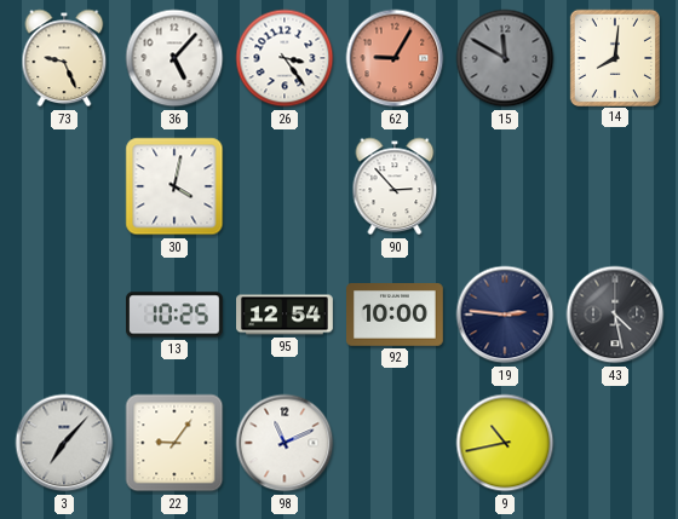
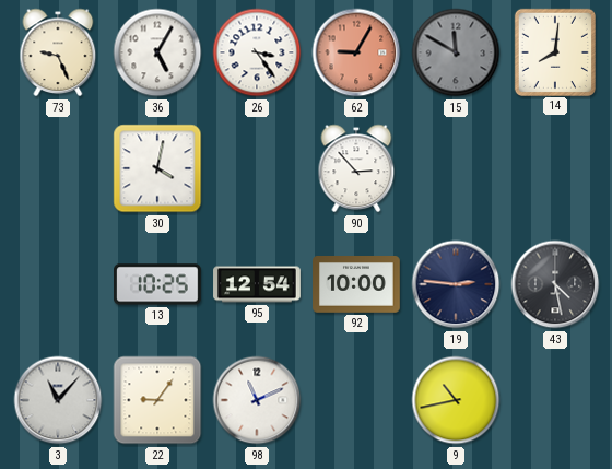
36: 5:07 -> 5:05
3: 7:07 -> 11:07
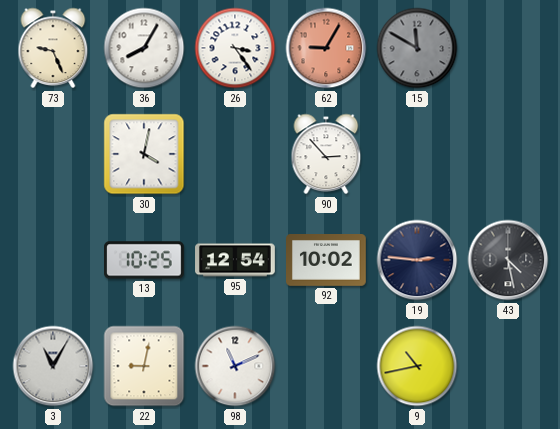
36: 5:05 -> 8:05
14: 8:01 -> none
92: 10:00 -> 10:02
3: 11:07 -> 11:05
22: 9:06 -> 9:02
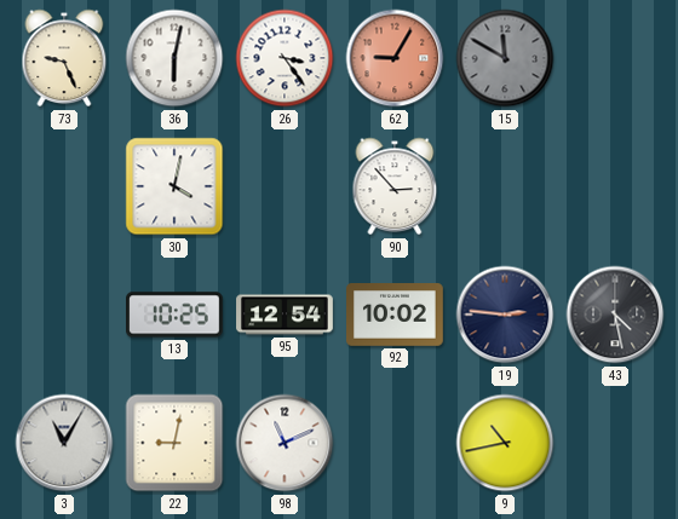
36: 8:05 -> 6:02
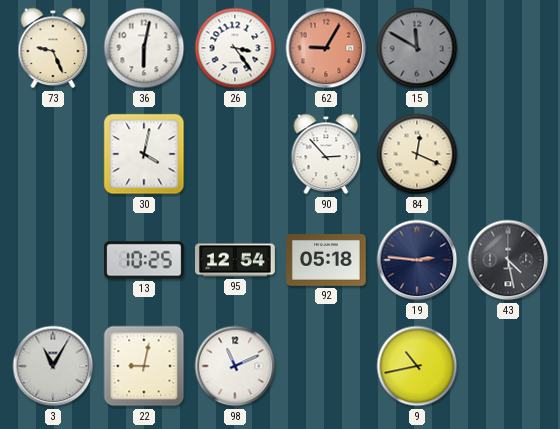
84: none -> 12:19
92: 10:02 -> 05:18
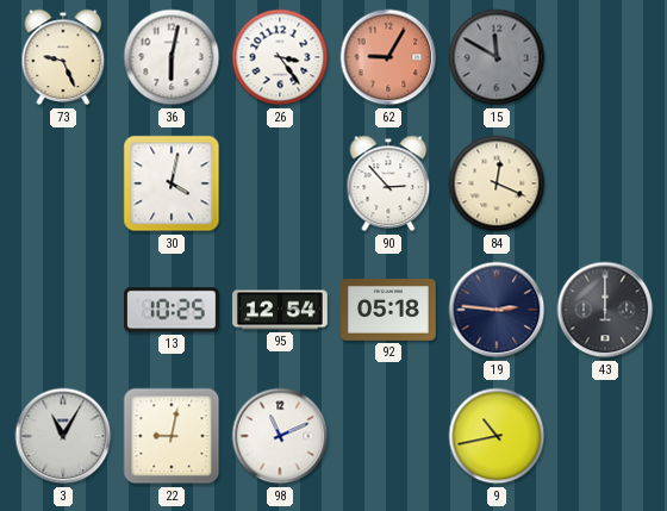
43: 4:28 -> 12:00
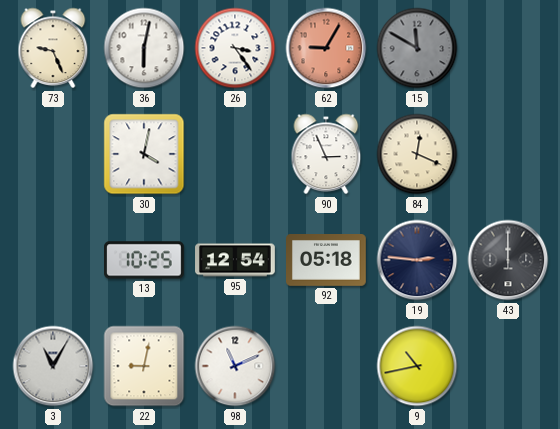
90: 2:53 -> 2:56
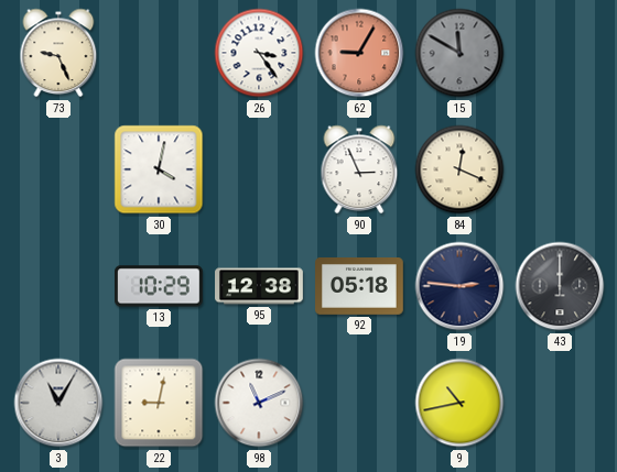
36: 6:02 -> none
13: 10:25 -> 10:29
95: 12:54 -> 12:38
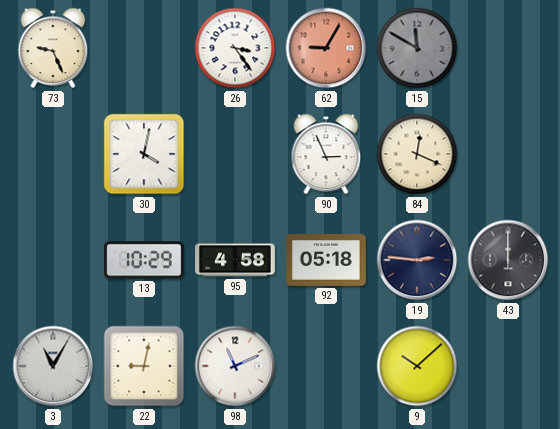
95: 12:38 -> 4:58
9: 10:43 -> 10:08
